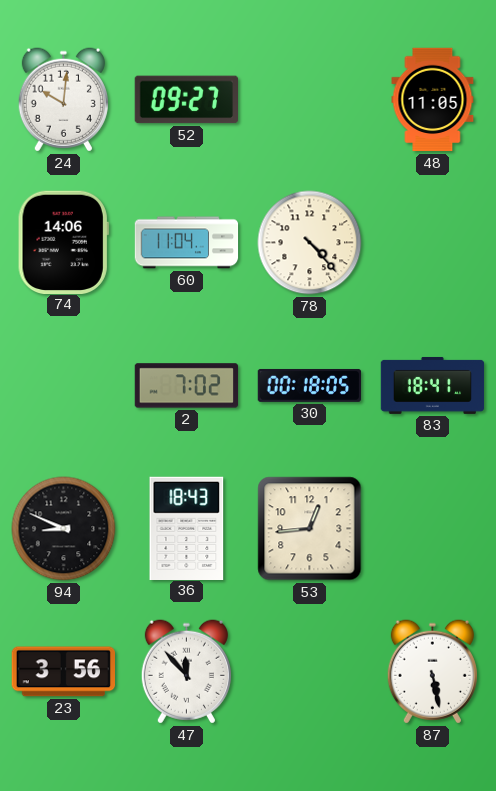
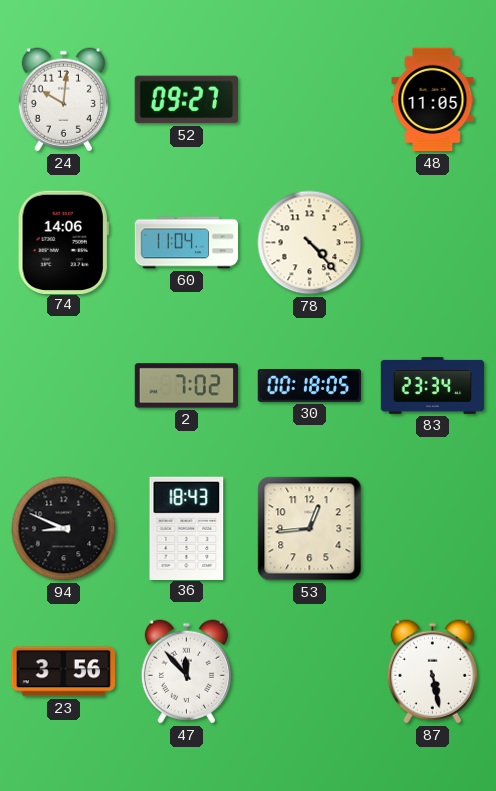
83: 18:41 -> 23:34
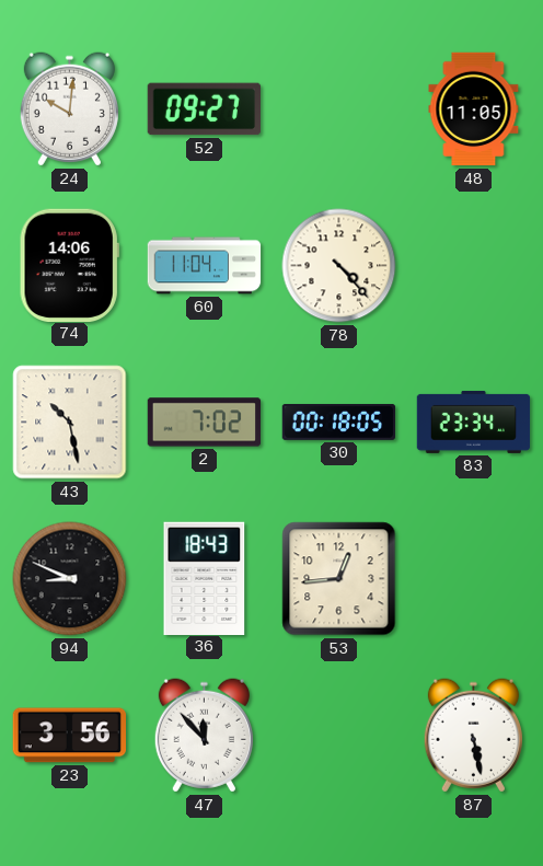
43: none -> 10:28
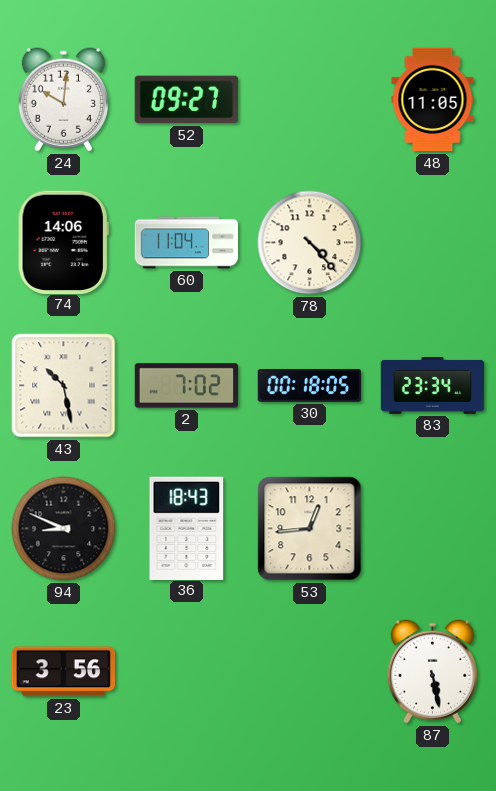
47: 11:53 -> none
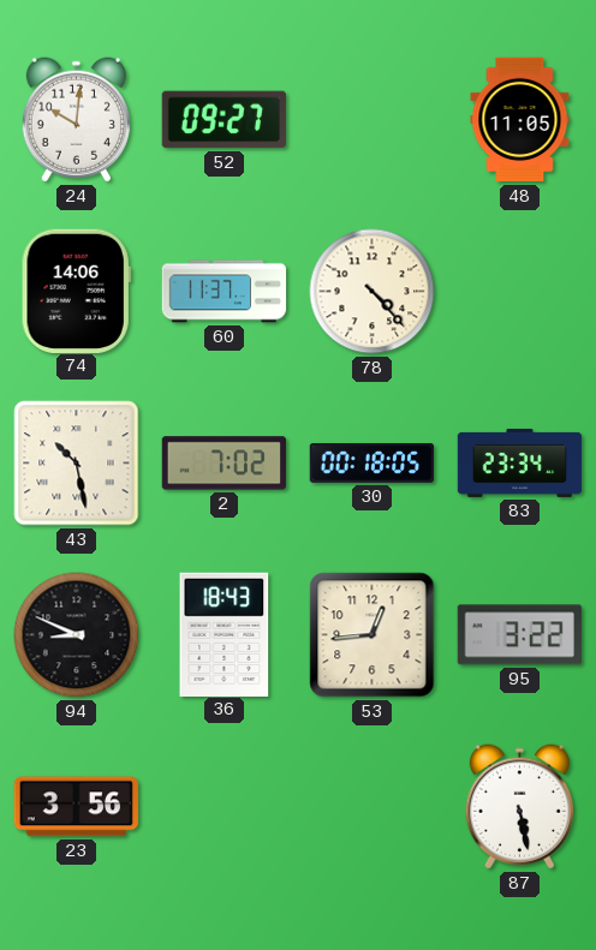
60: 11:04 -> 11:37
95: none -> 3:22
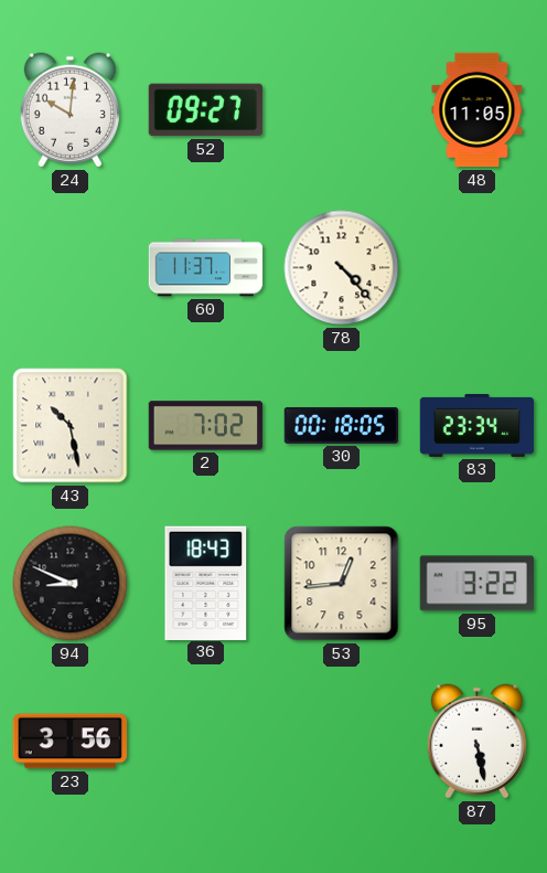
74: 14:06 -> none
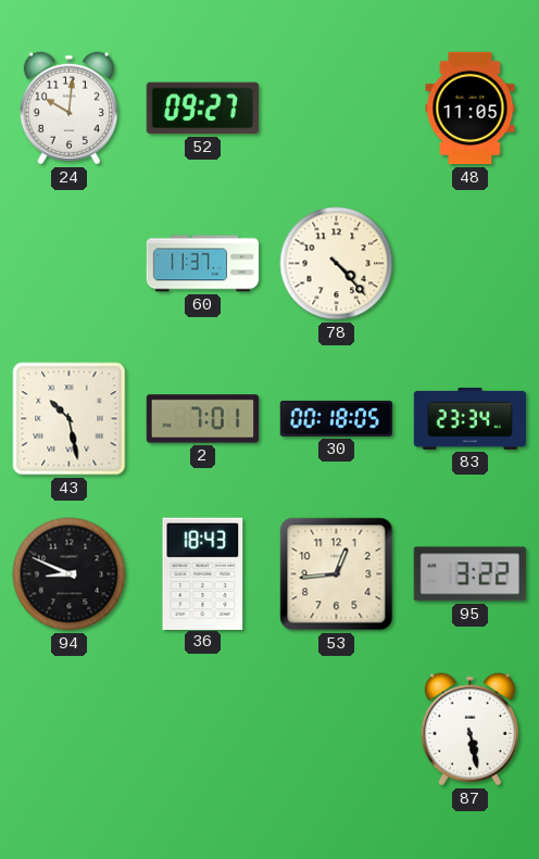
2: 7:02 -> 7:01
23: 3:56 -> none
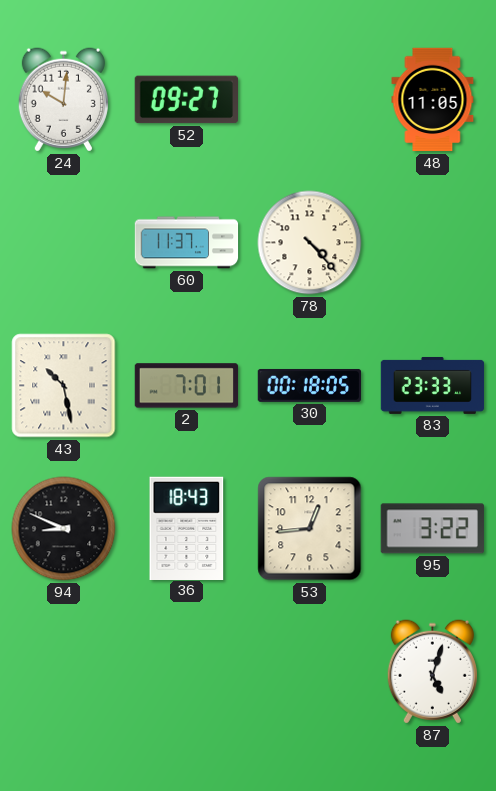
83: 23:34 -> 23:33
87: 5:28 -> 5:03
